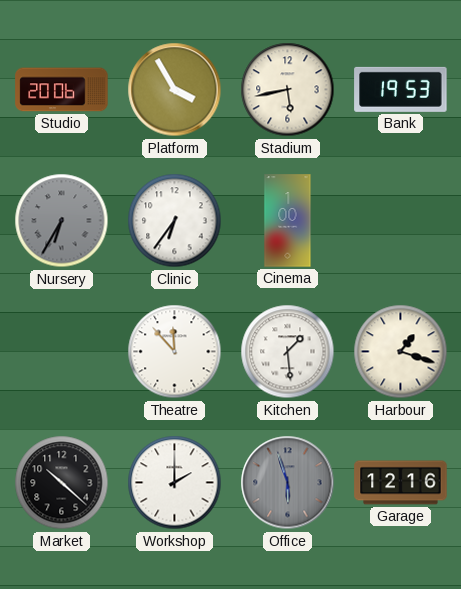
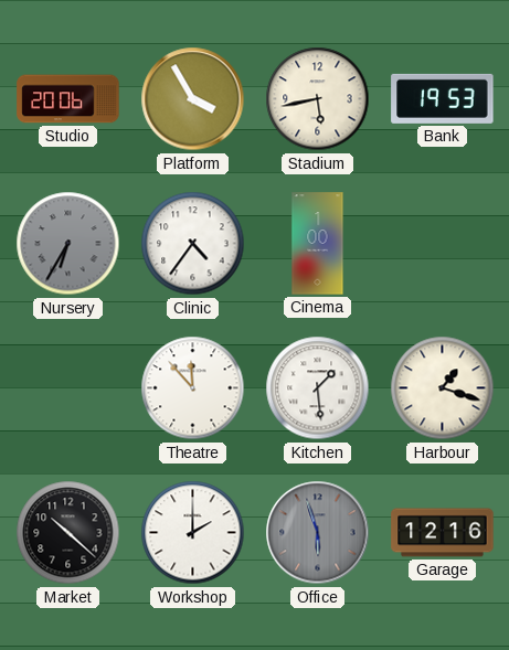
Clinic: 6:36 -> 4:36
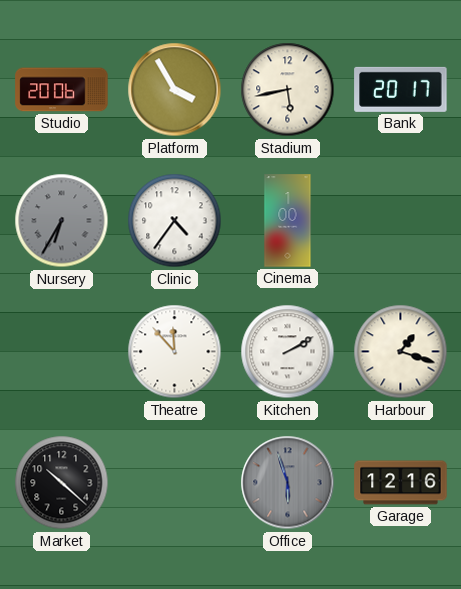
Bank: 19:53 -> 20:17
Kitchen: 1:29 -> 2:10
Workshop: 2:00 -> none
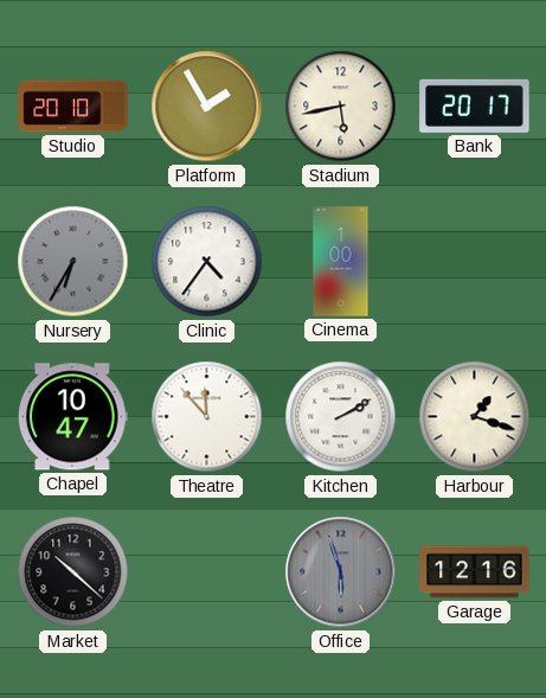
Studio: 20:06 -> 20:10
Platform: 3:55 -> 1:55
Chapel: none -> 10:47
